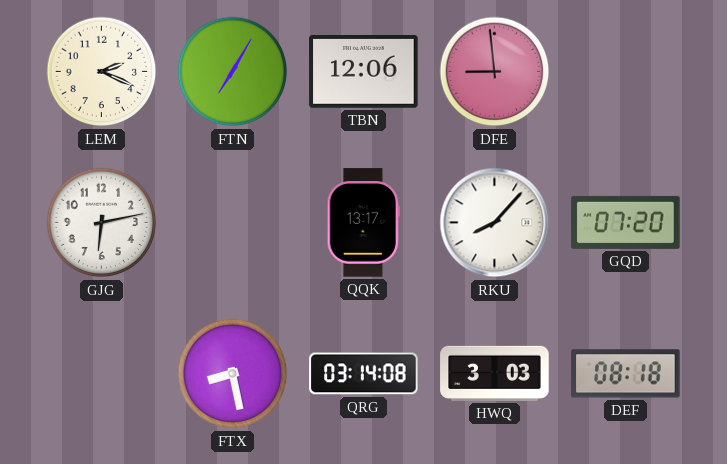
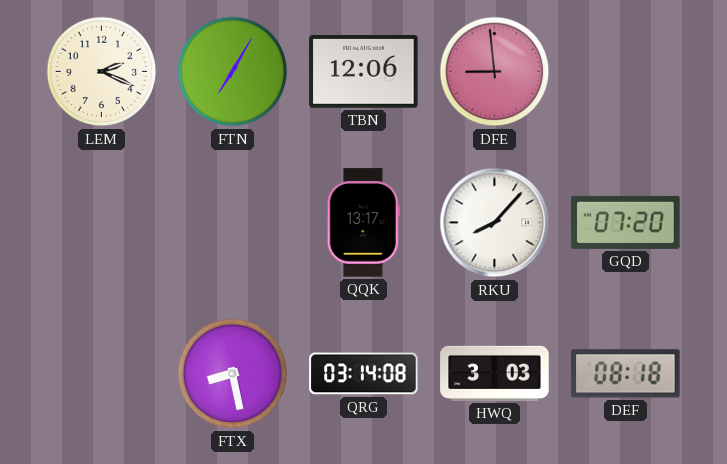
GJG: 6:13 -> none
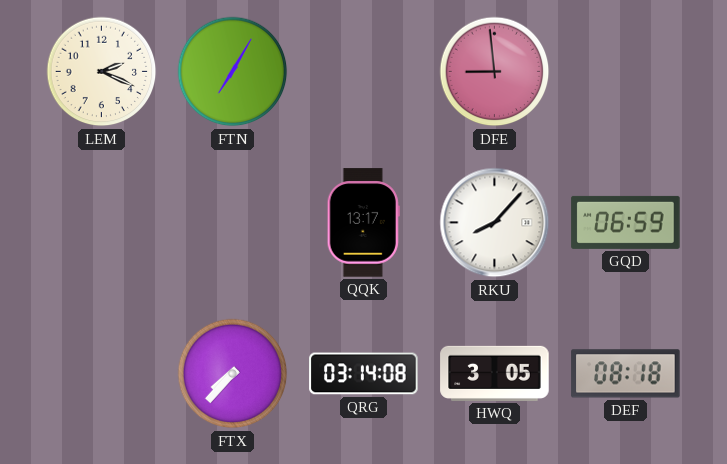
TBN: 12:06 -> none
GQD: 07:20 -> 06:59
FTX: 8:28 -> 7:37
HWQ: 3:03 -> 3:05
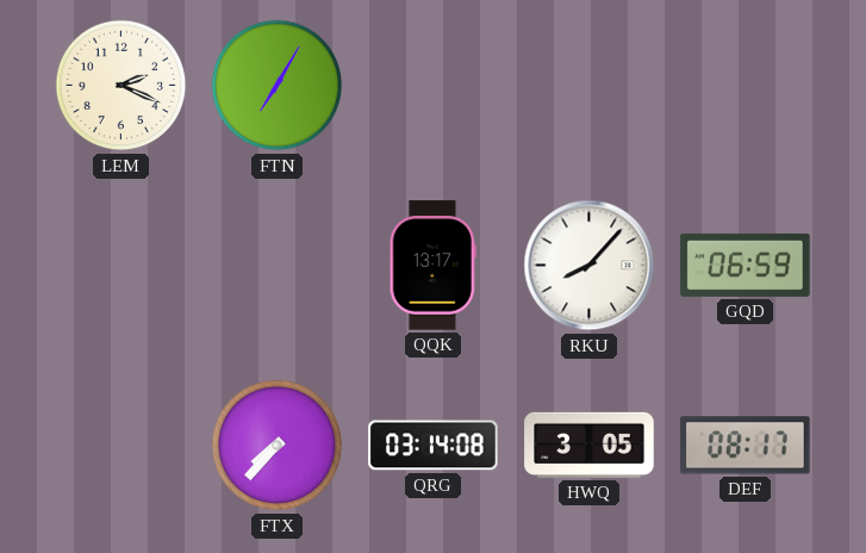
DFE: 8:59 -> none
DEF: 08:18 -> 08:17
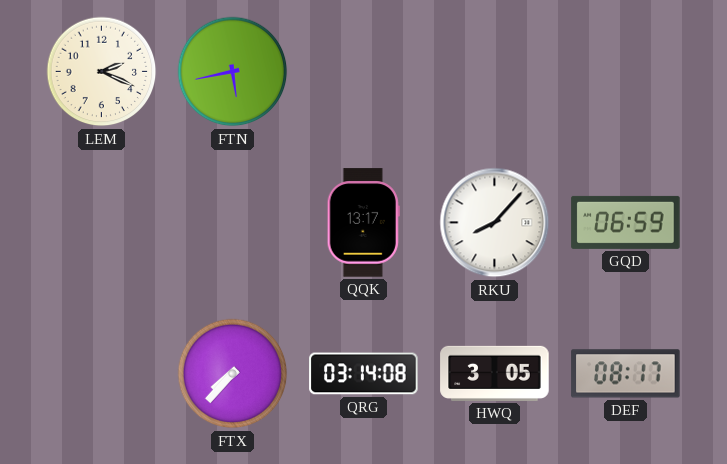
FTN: 7:05 -> 5:43
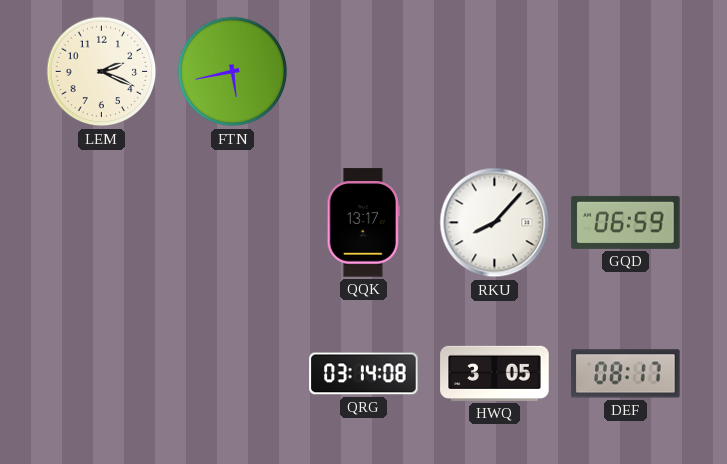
FTX: 7:37 -> none
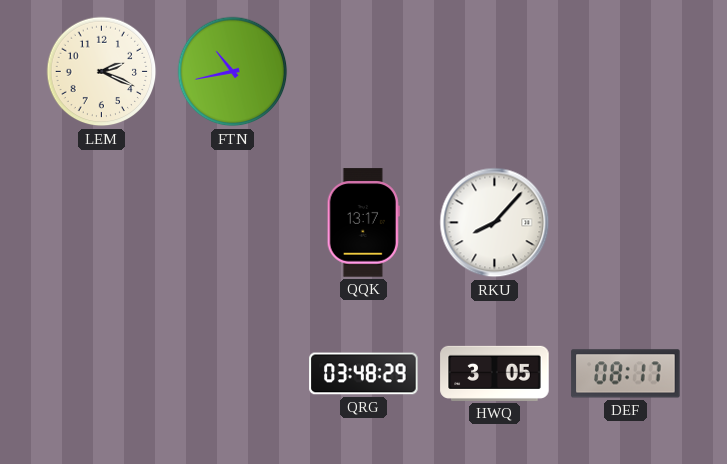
FTN: 5:43 -> 10:43
GQD: 06:59 -> none
QRG: 03:14 -> 03:48
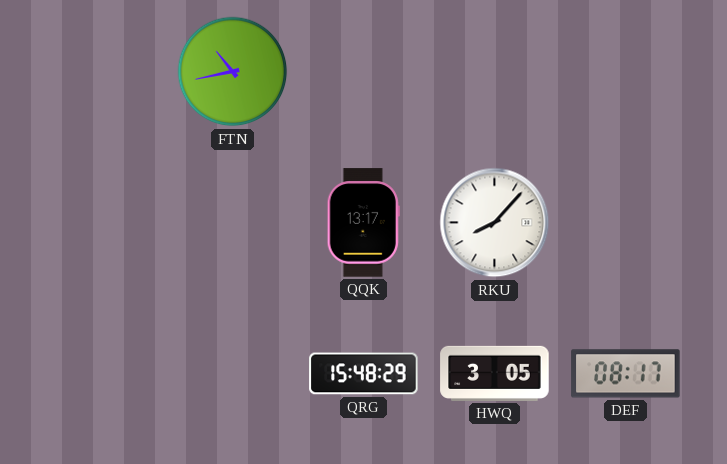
LEM: 2:19 -> none
QRG: 03:48 -> 15:48
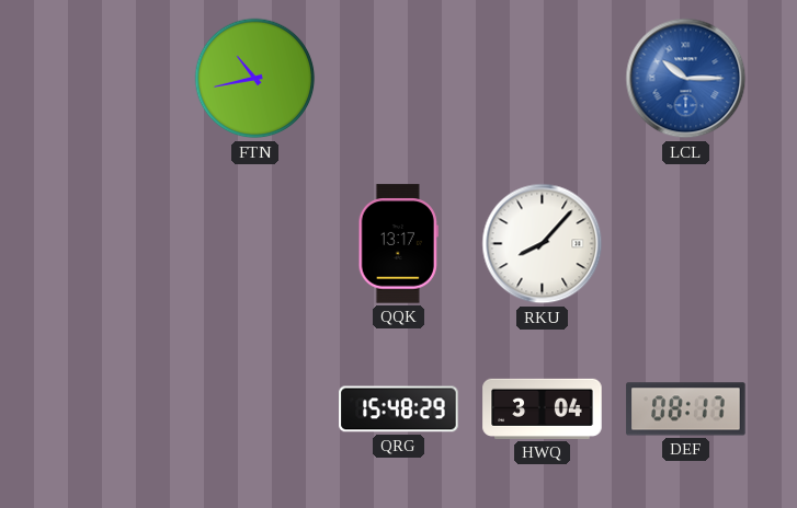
LCL: none -> 10:15
HWQ: 3:05 -> 3:04
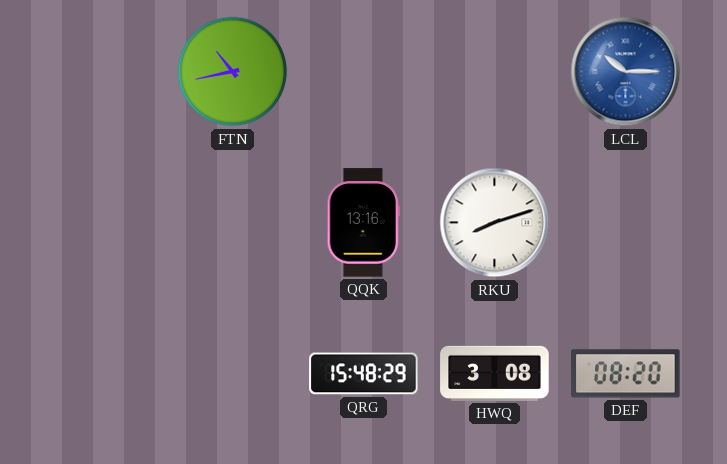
QQK: 13:17 -> 13:16
RKU: 8:07 -> 8:12
HWQ: 3:04 -> 3:08
DEF: 08:17 -> 08:20
